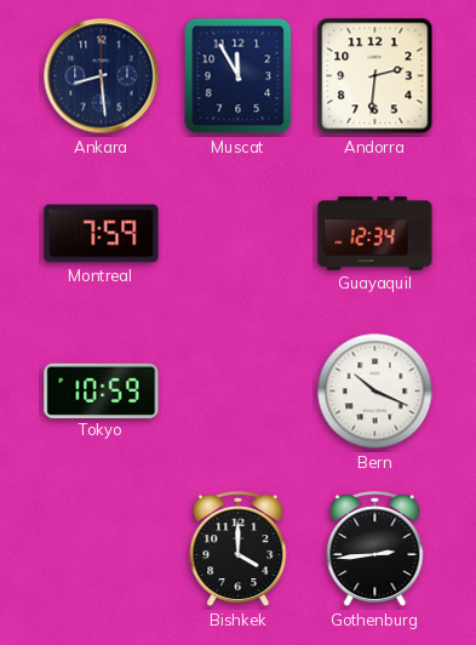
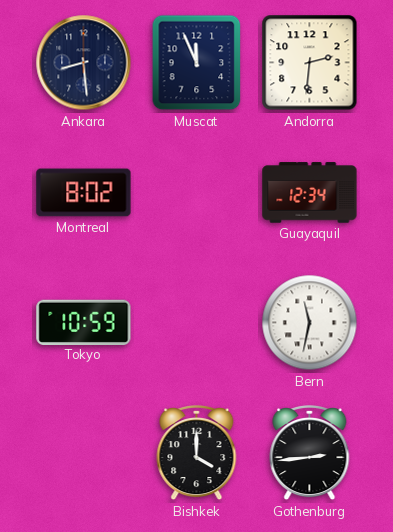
Muscat: 11:55 -> 11:56
Montreal: 7:59 -> 8:02
Bern: 10:19 -> 11:32
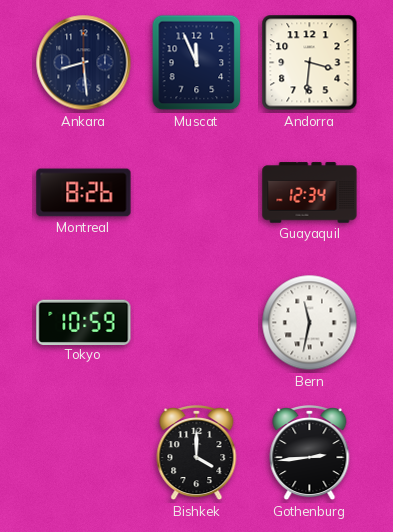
Andorra: 2:31 -> 3:31
Montreal: 8:02 -> 8:26
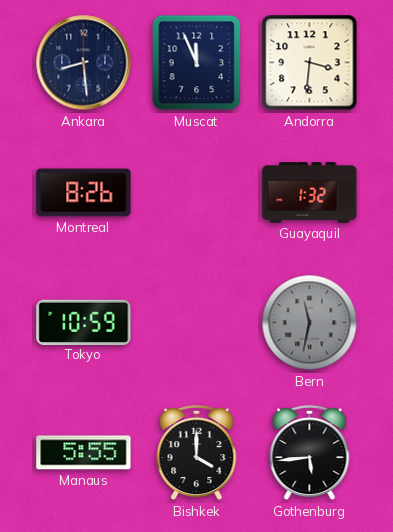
Guayaquil: 12:34 -> 1:32
Bern dial: white -> grey
Manaus: none -> 5:55
Gothenburg: 2:44 -> 5:44
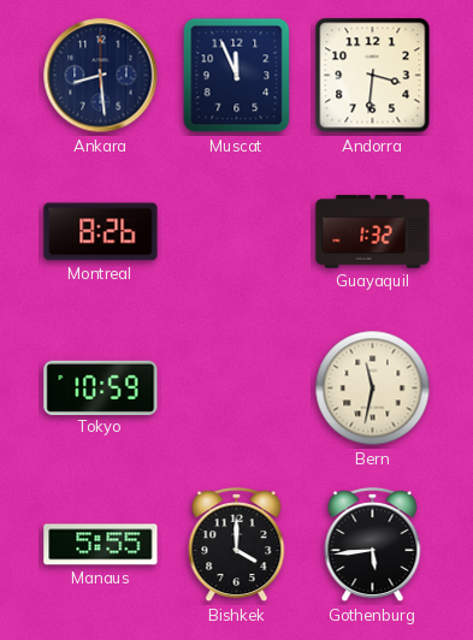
Bern dial: grey -> cream
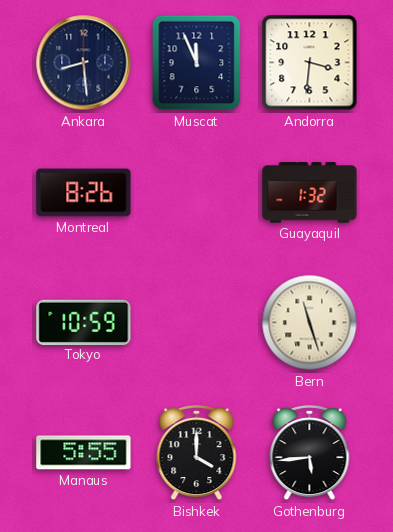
Bern: 11:32 -> 11:27
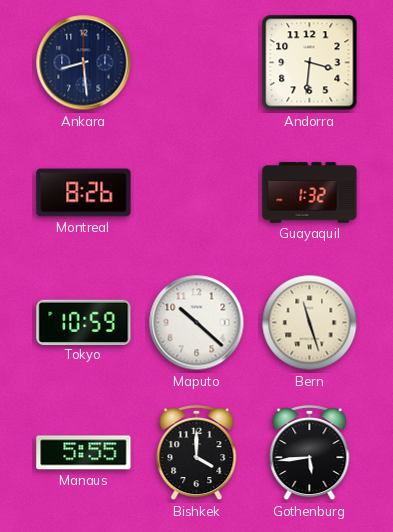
Muscat: 11:56 -> none
Maputo: none -> 10:22
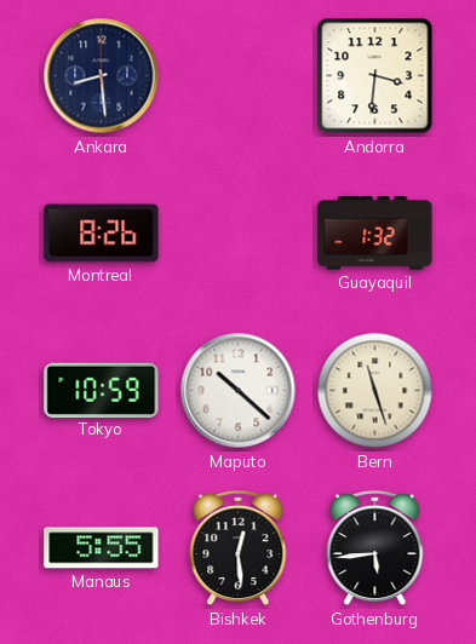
Bishkek: 4:00 -> 12:29
